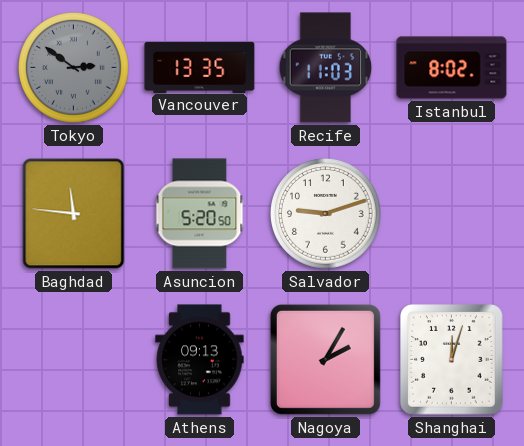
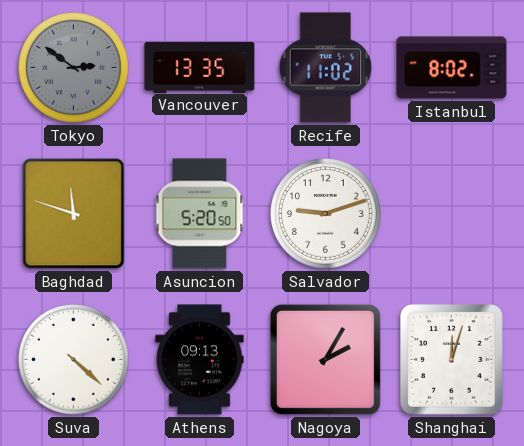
Recife: 11:03 -> 11:02
Baghdad: 11:46 -> 11:48
Suva: none -> 4:22
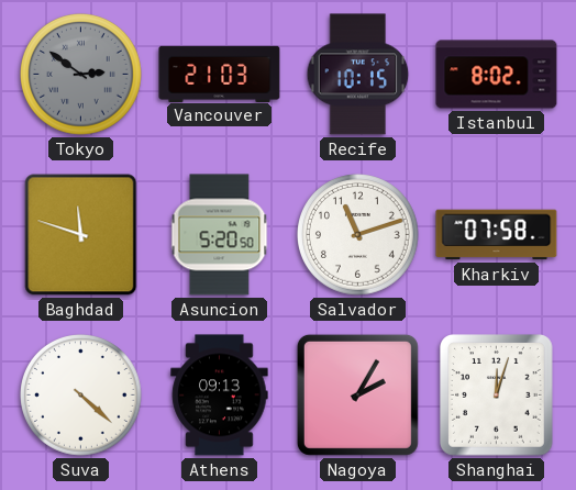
Vancouver: 13:35 -> 21:03
Recife: 11:02 -> 10:15
Salvador: 9:12 -> 11:12
Kharkiv: none -> 07:58
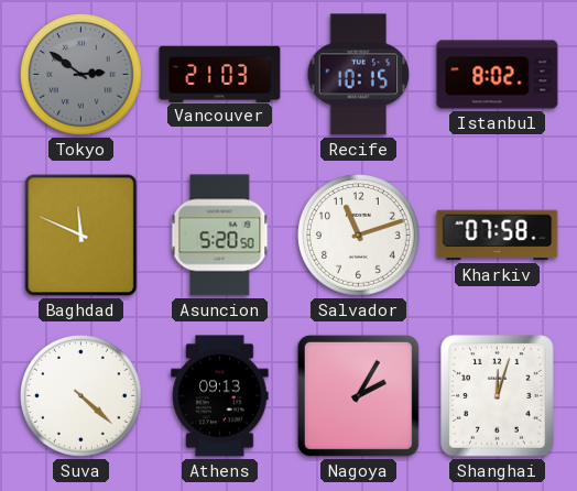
Baghdad: 11:48 -> 11:49
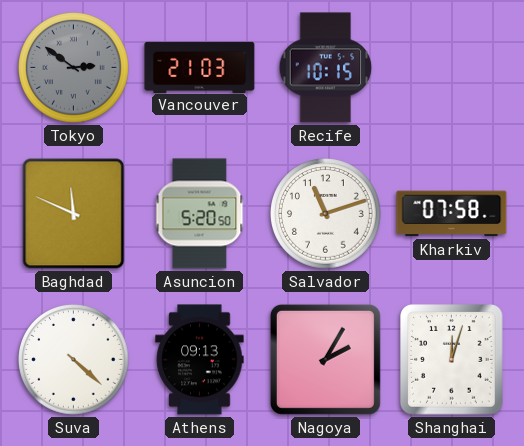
Istanbul: 8:02 -> none
